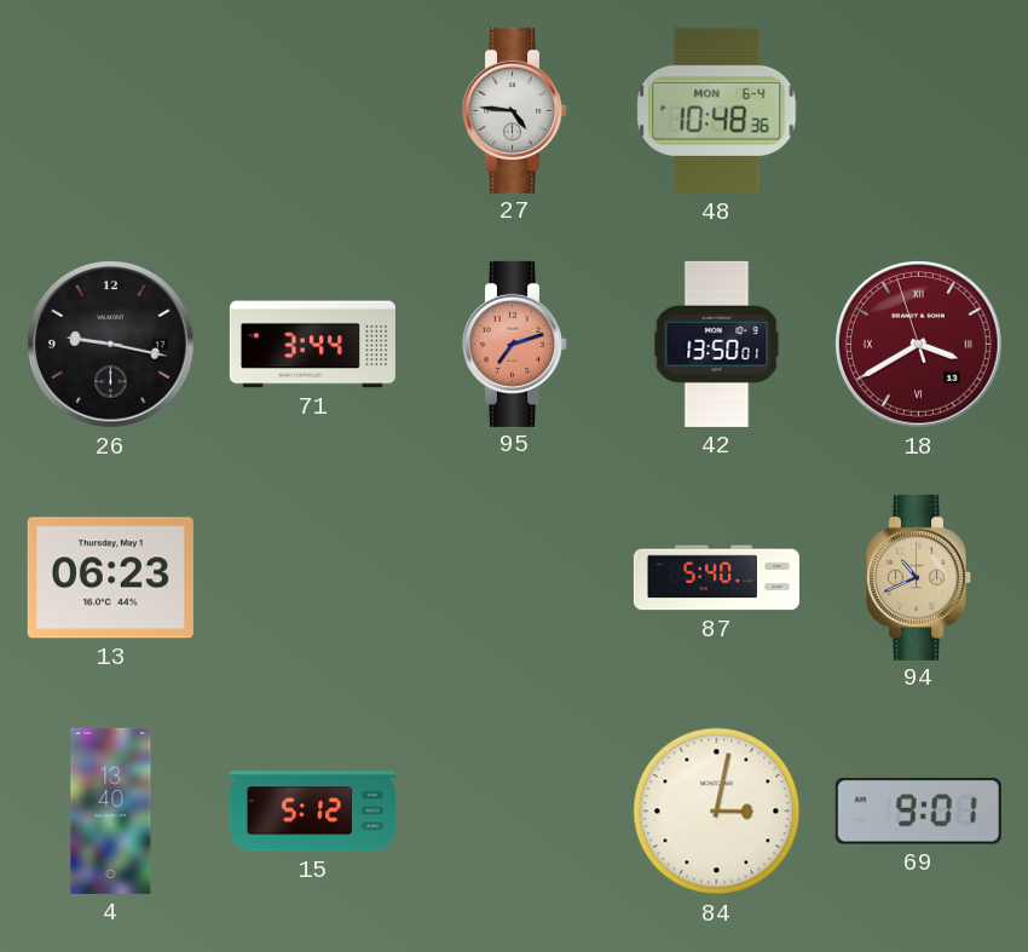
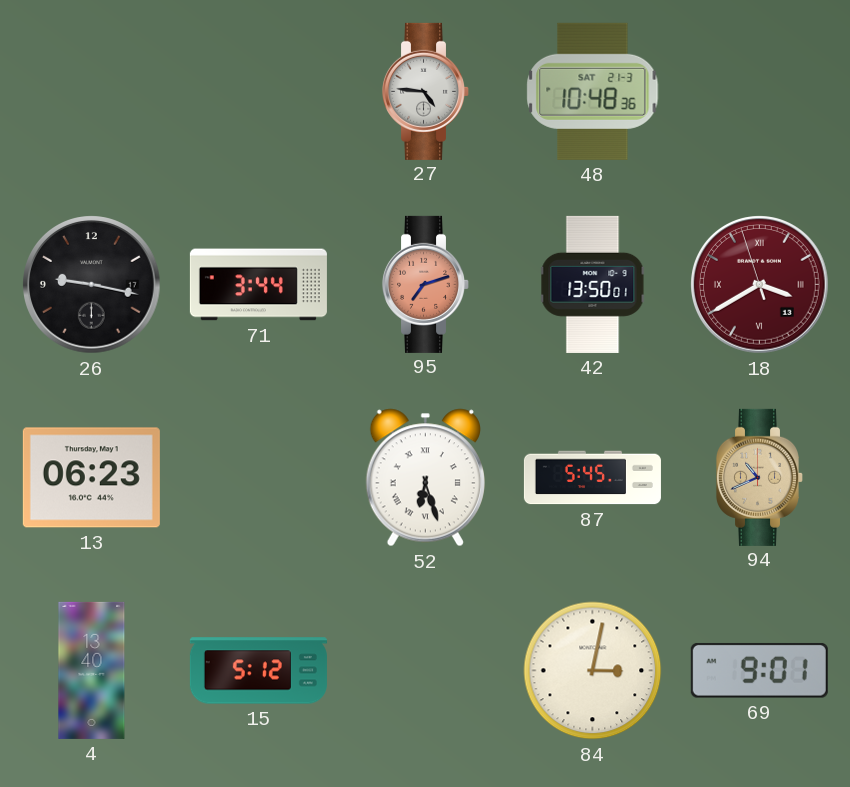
48 date: MON 6-4 -> SAT 21-3
52: none -> 6:27
87: 5:40 -> 5:45
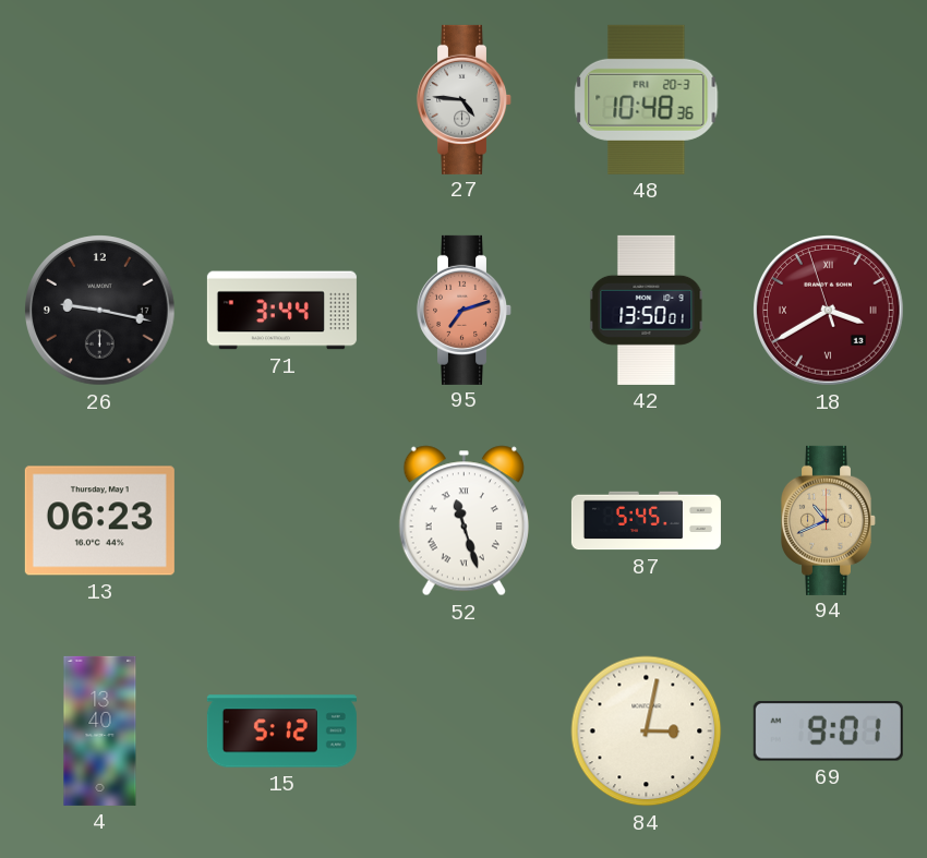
48 date: SAT 21-3 -> FRI 20-3
52: 6:27 -> 11:27
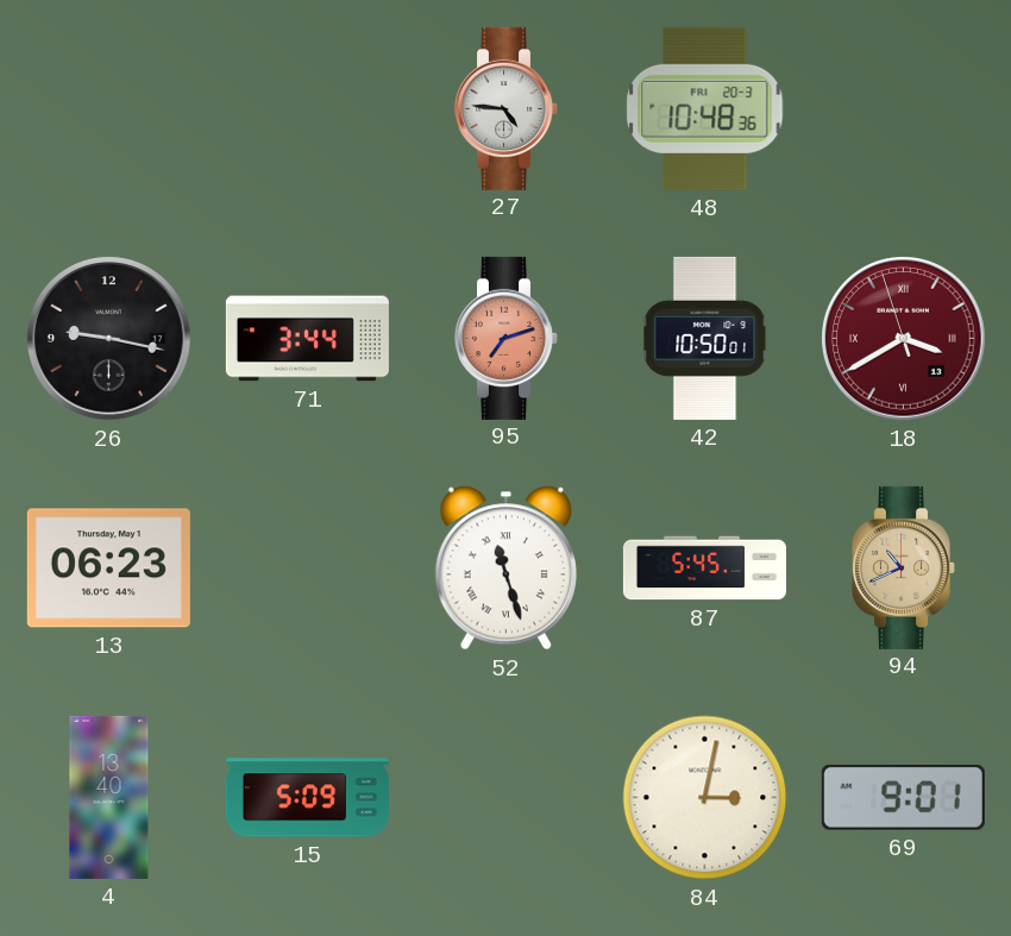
42: 13:50 -> 10:50
15: 5:12 -> 5:09
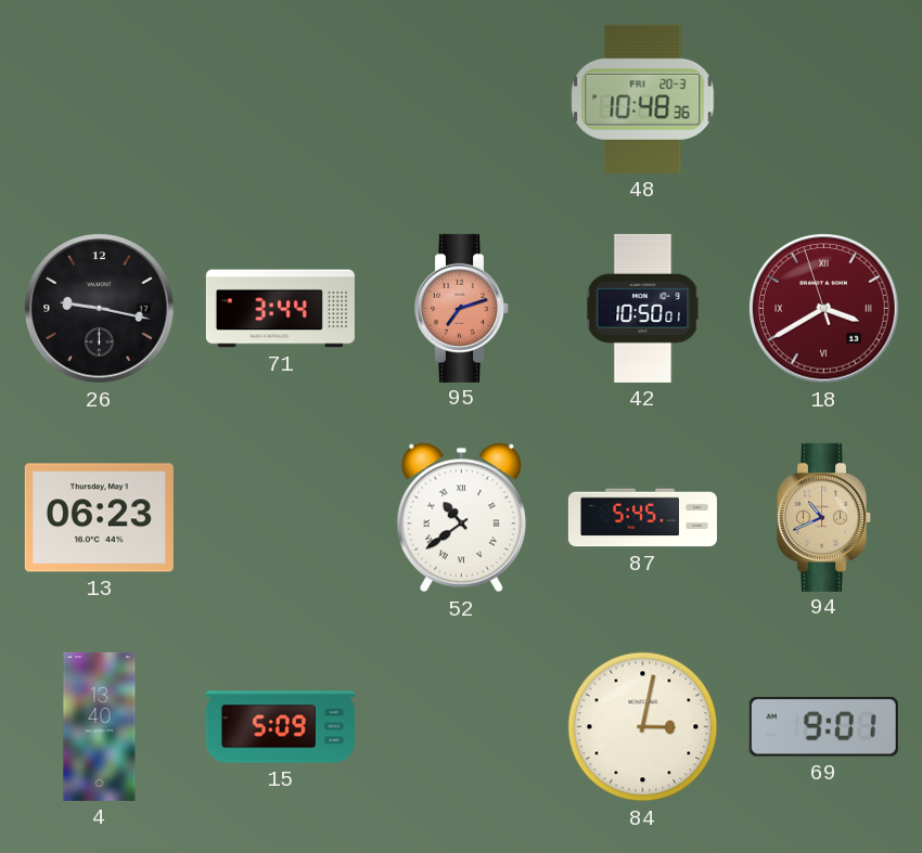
27: 4:46 -> none
52: 11:27 -> 10:39
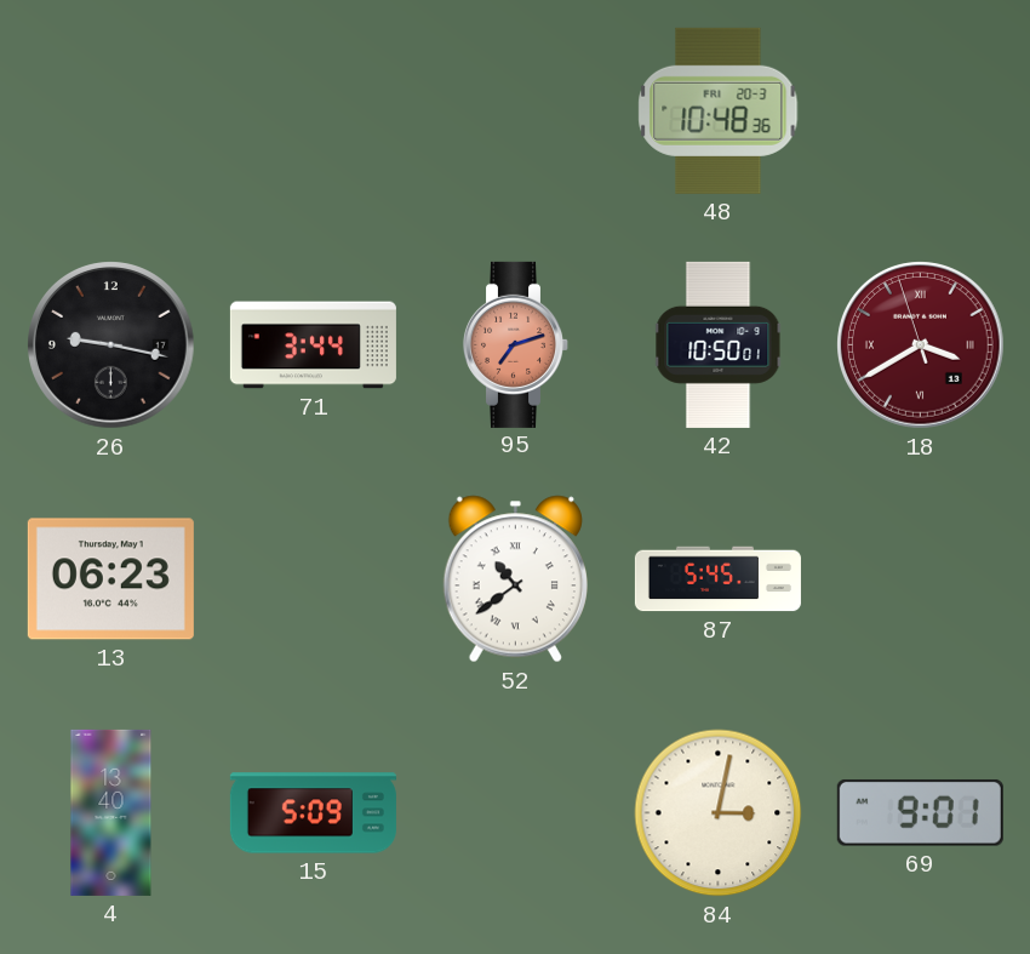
94: 10:41 -> none
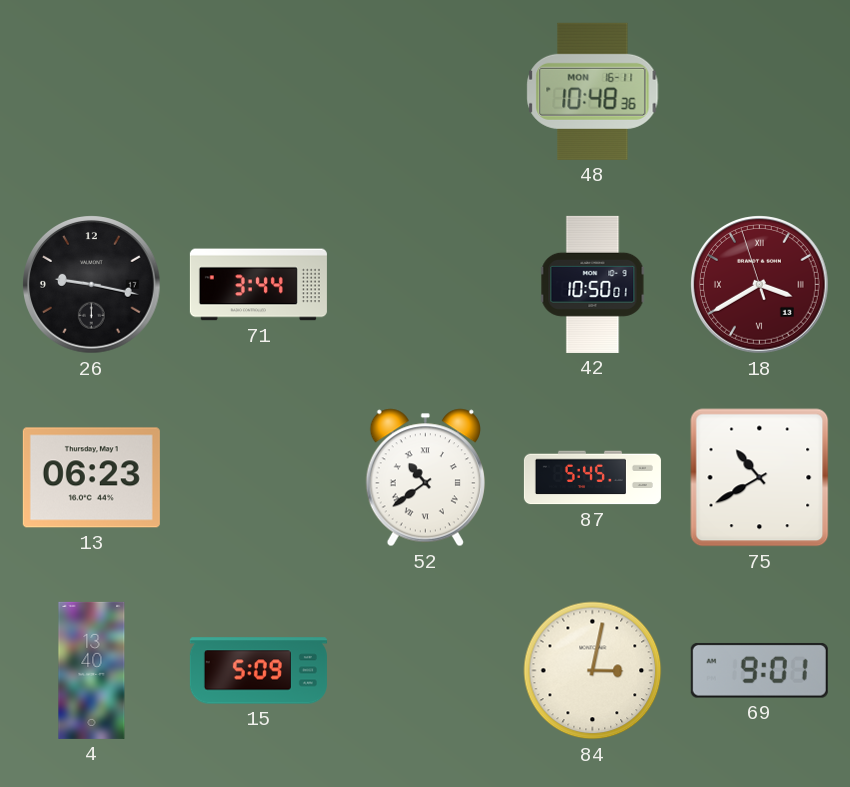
48 date: FRI 20-3 -> MON 16-11
95: 7:12 -> none
75: none -> 10:40
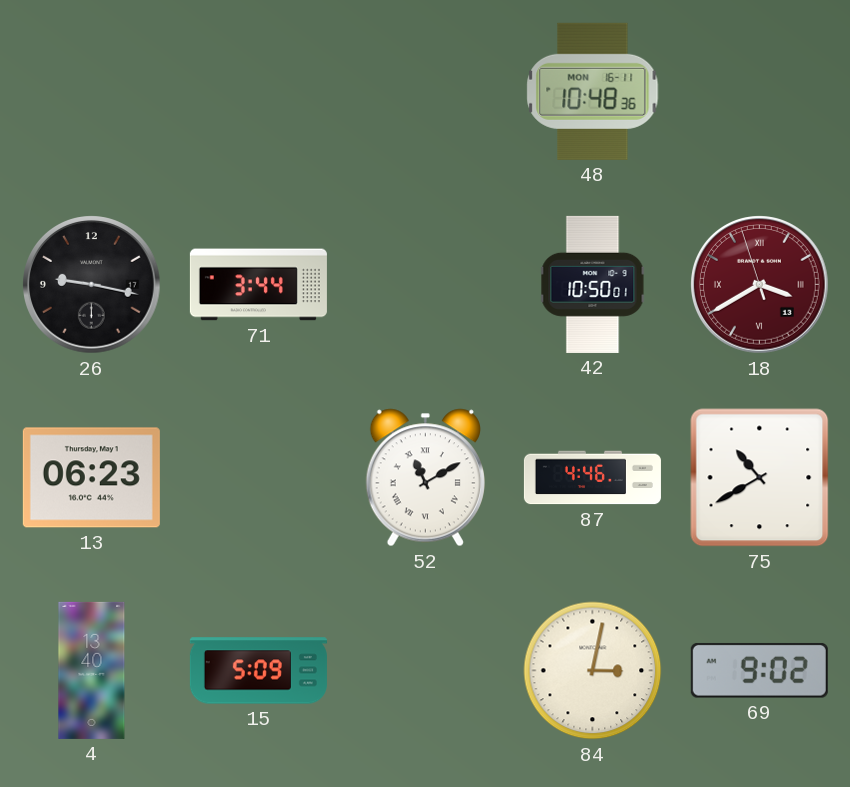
52: 10:39 -> 11:10
87: 5:45 -> 4:46
69: 9:01 -> 9:02
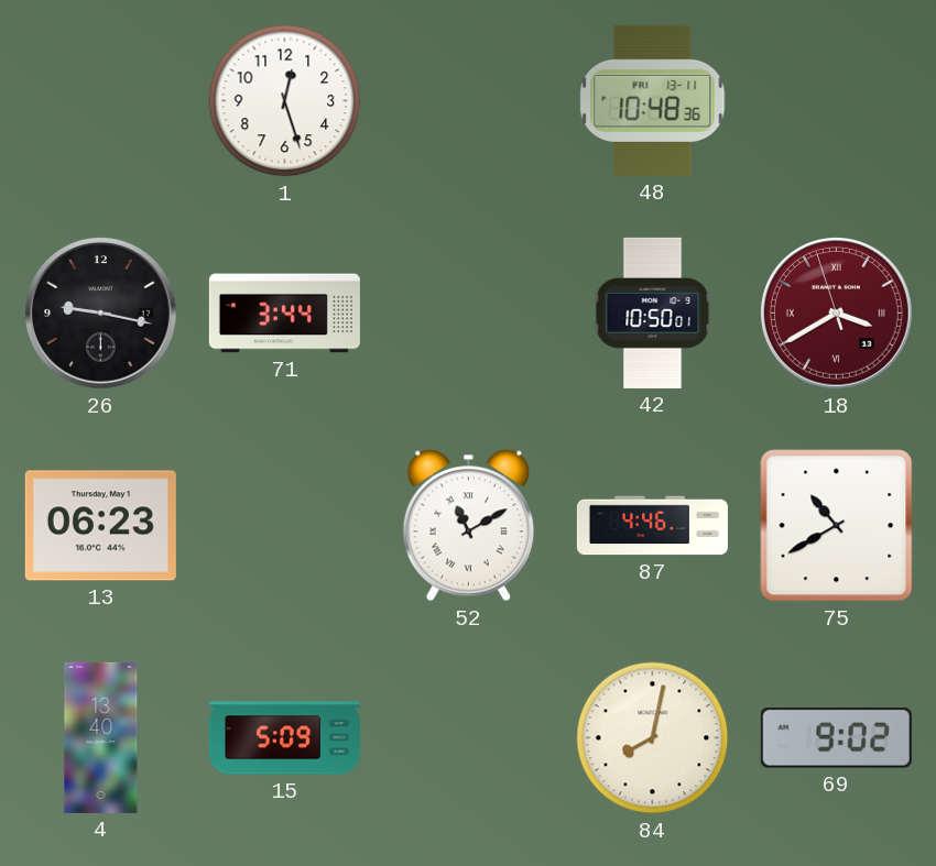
1: none -> 12:27
48 date: MON 16-11 -> FRI 13-11
84: 3:02 -> 8:02
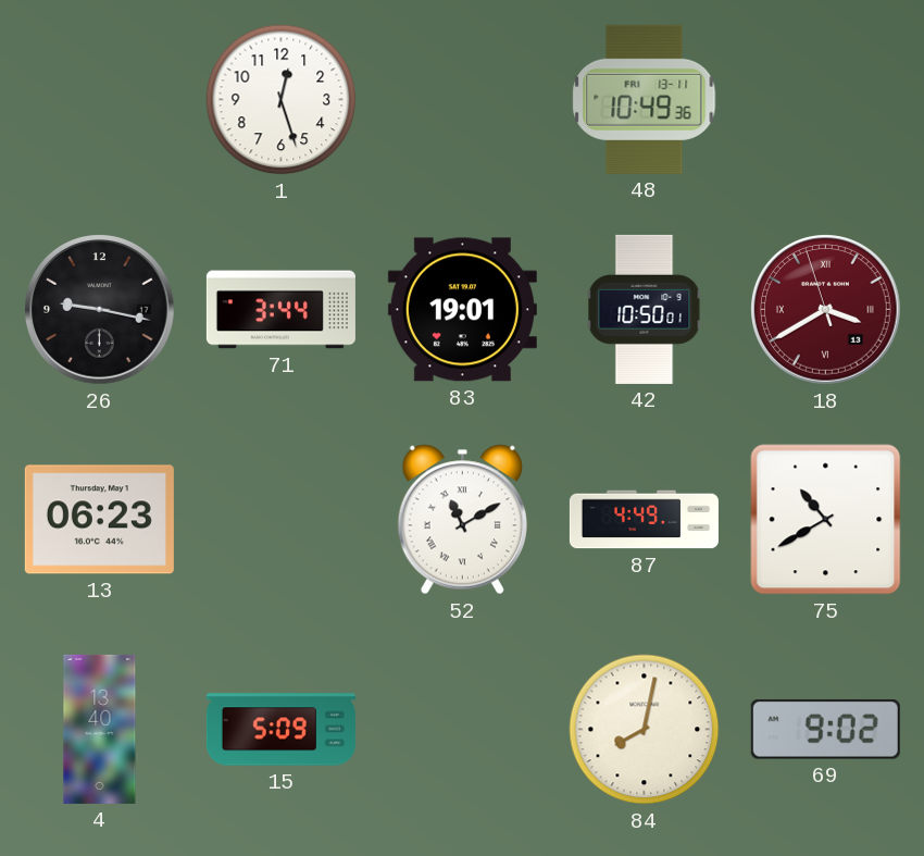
48: 10:48 -> 10:49
83: none -> 19:01
87: 4:46 -> 4:49
